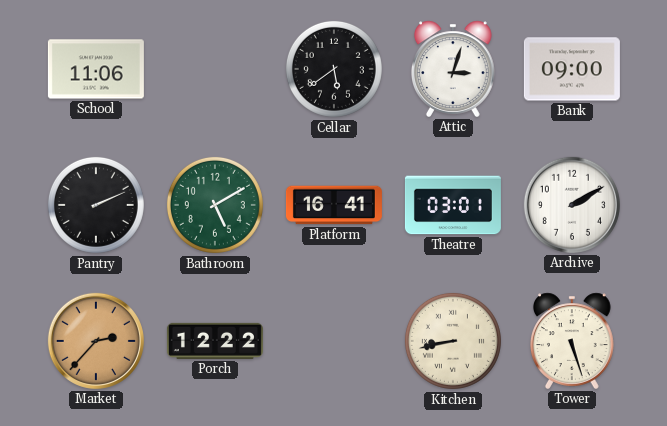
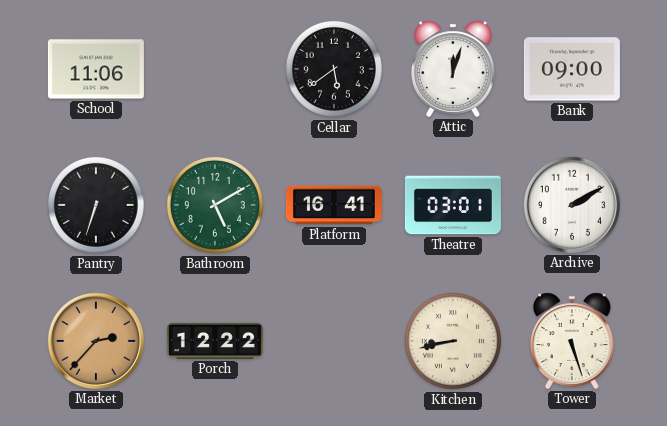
Attic: 3:03 -> 12:03
Pantry: 2:11 -> 6:33
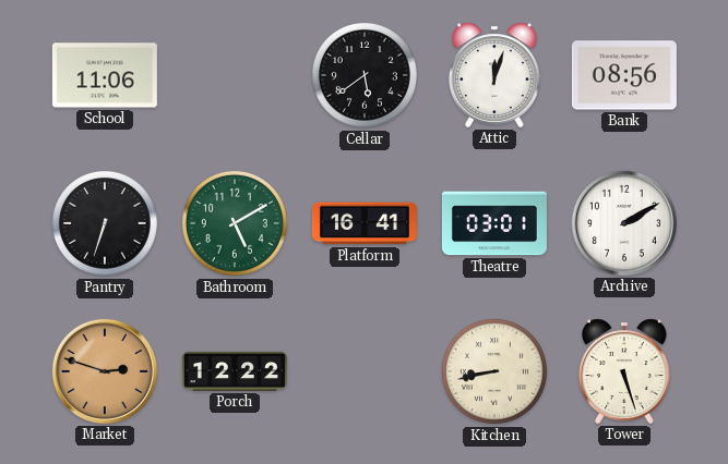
Bank: 09:00 -> 08:56
Market: 2:37 -> 2:48
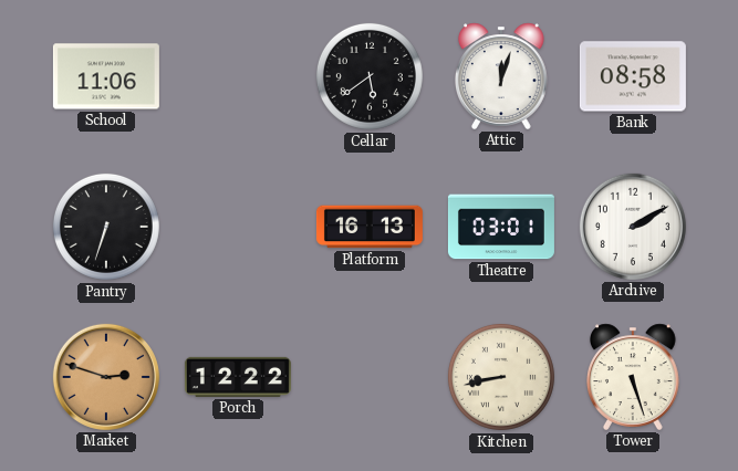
Bank: 08:56 -> 08:58
Bathroom: 5:10 -> none
Platform: 16:41 -> 16:13
